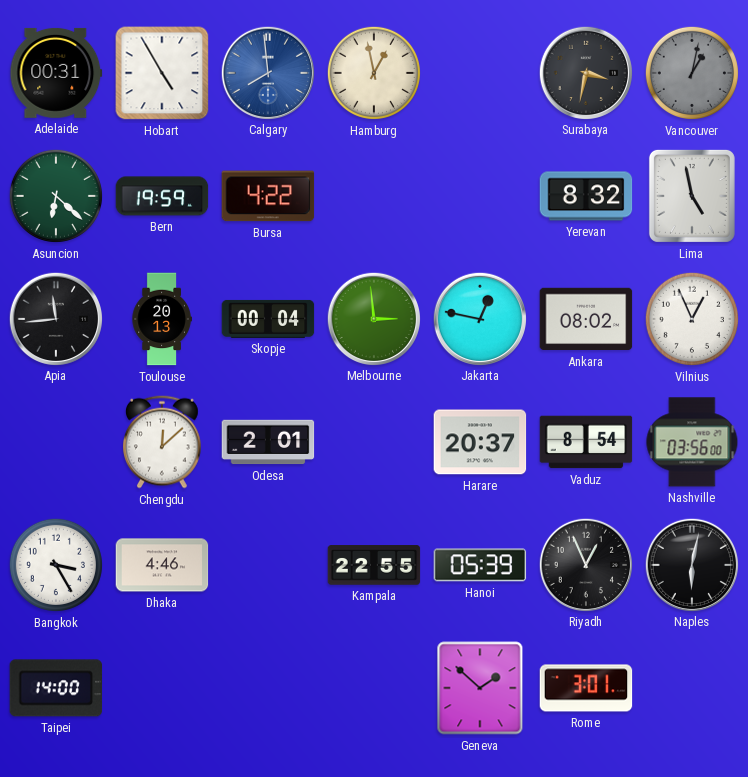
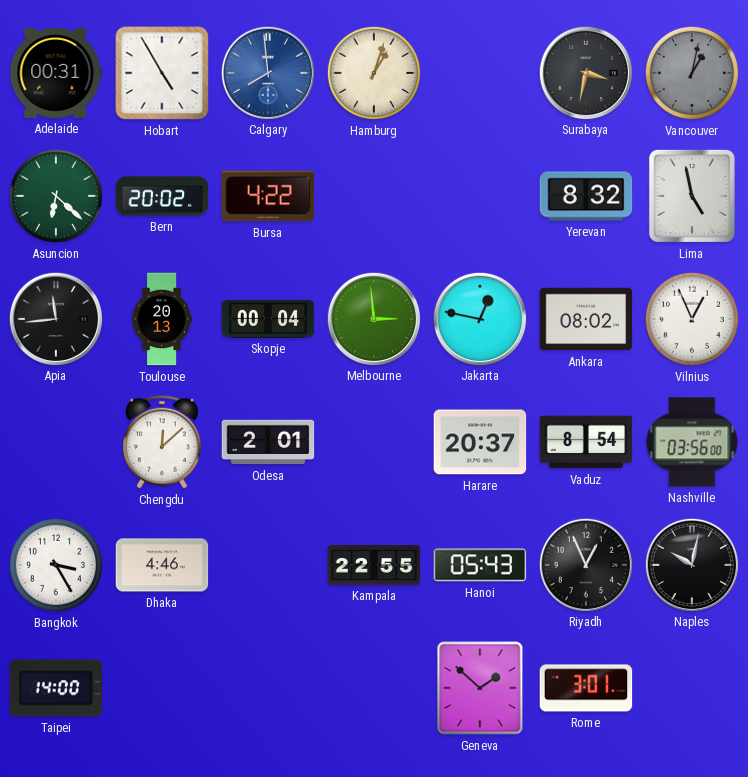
Hamburg: 12:58 -> 1:03
Bern: 19:59 -> 20:02
Hanoi: 05:39 -> 05:43
Naples: 6:02 -> 10:02
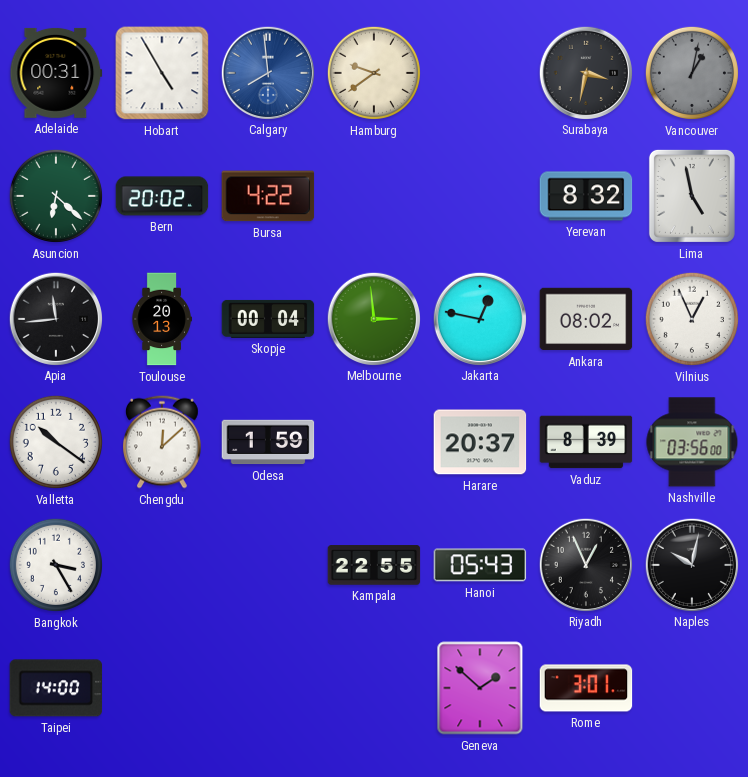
Hamburg: 1:03 -> 9:39
Valletta: none -> 10:21
Odesa: 2:01 -> 1:59
Vaduz: 8:54 -> 8:39
Dhaka: 4:46 -> none
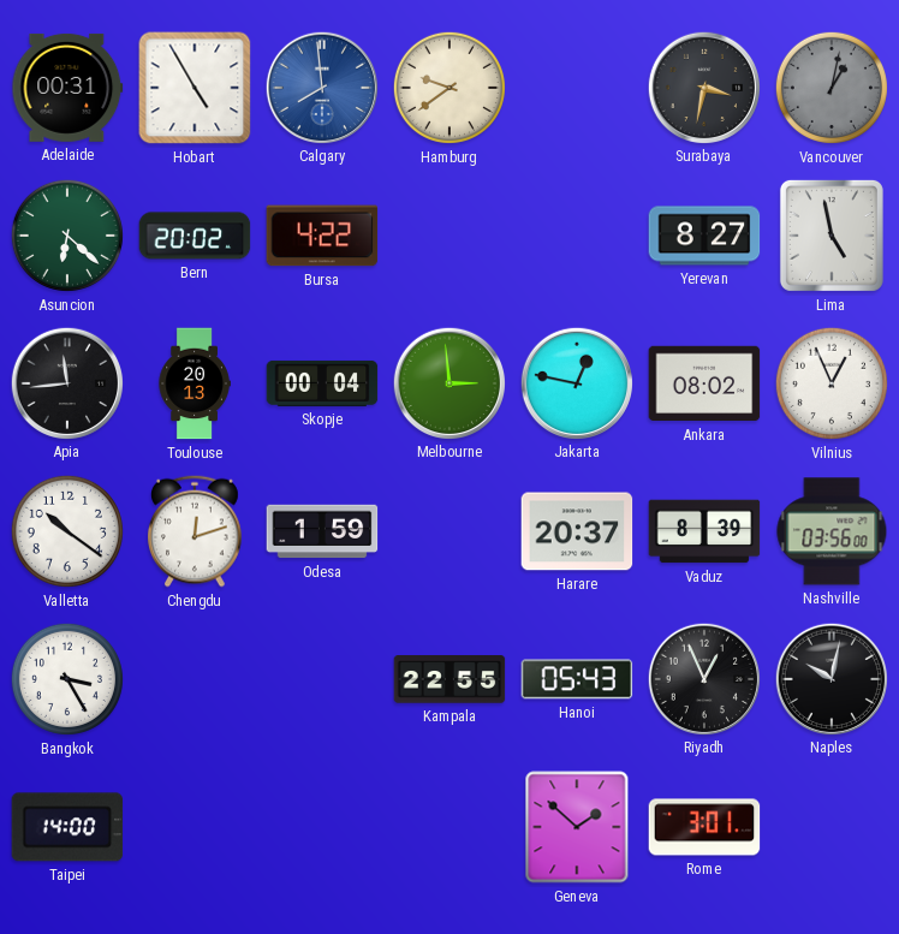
Yerevan: 8:32 -> 8:27
Chengdu: 12:08 -> 12:12
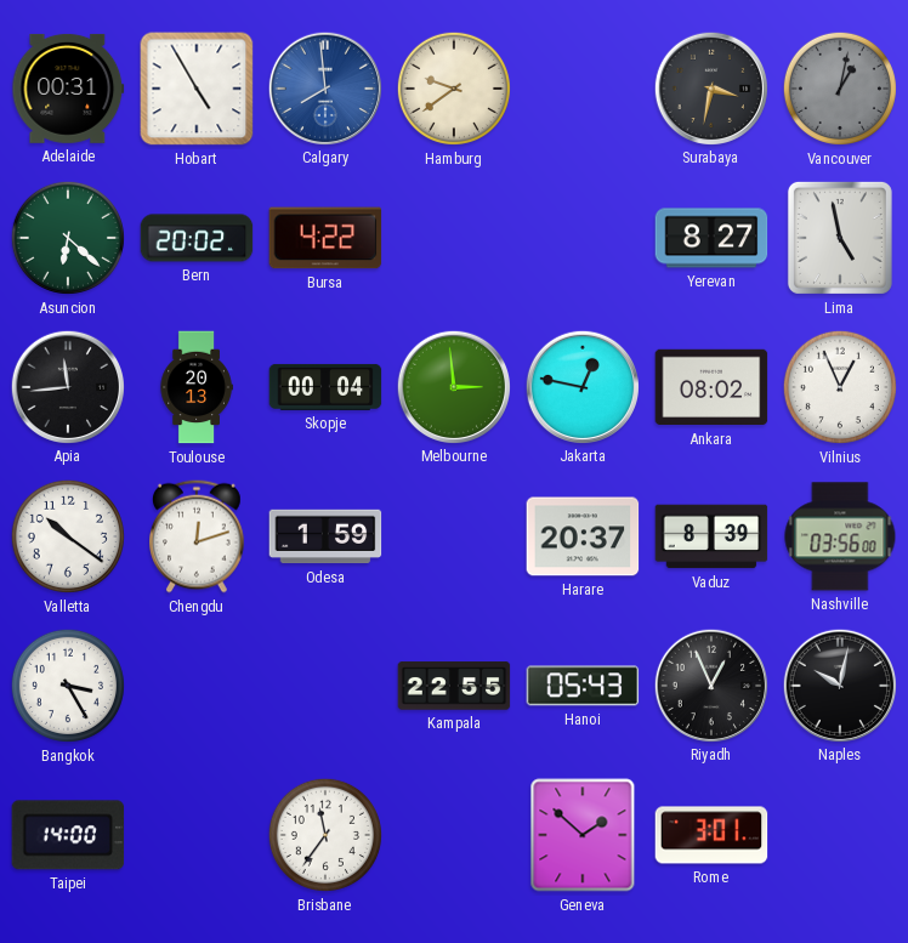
Brisbane: none -> 11:36
